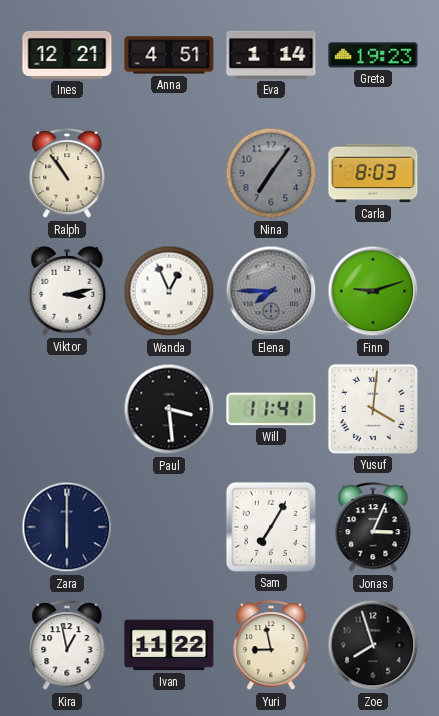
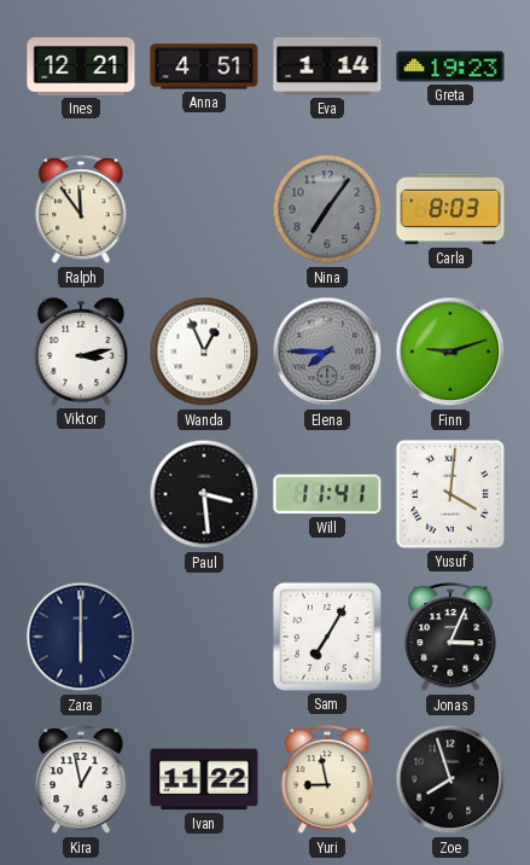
Ralph: 10:54 -> 11:54
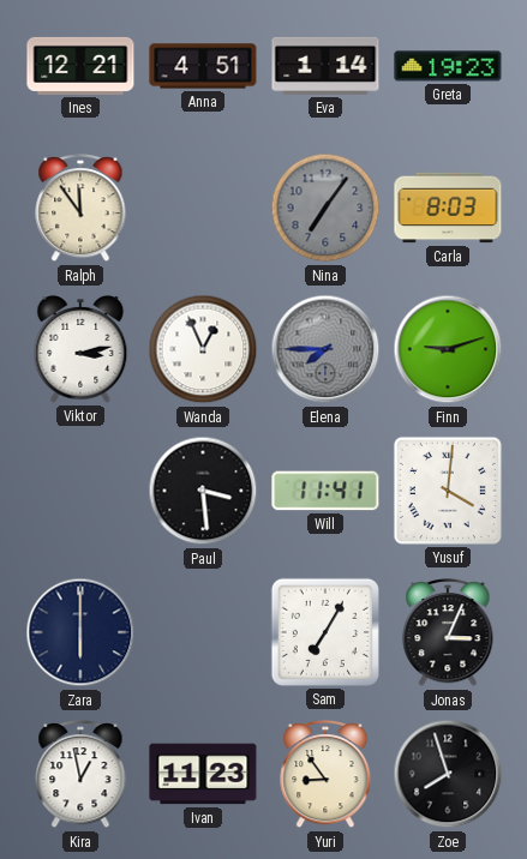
Ivan: 11:22 -> 11:23
Yuri: 8:58 -> 8:54
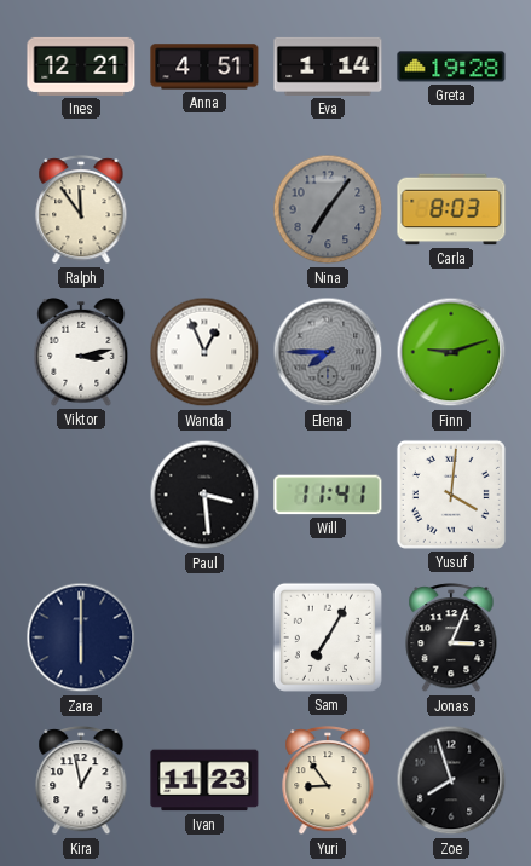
Greta: 19:23 -> 19:28
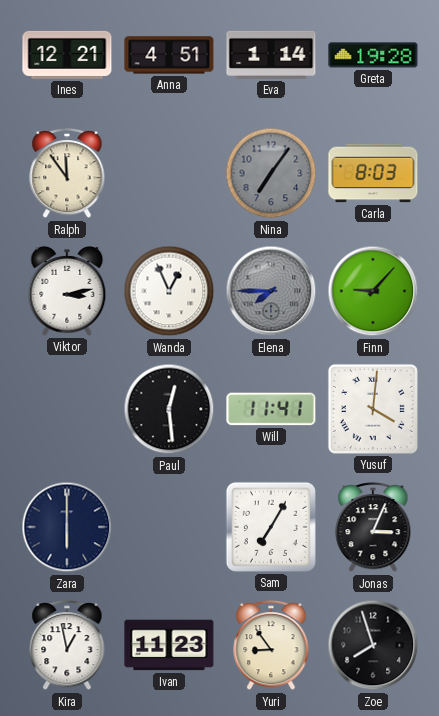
Finn: 9:12 -> 9:07
Paul: 3:29 -> 12:29
